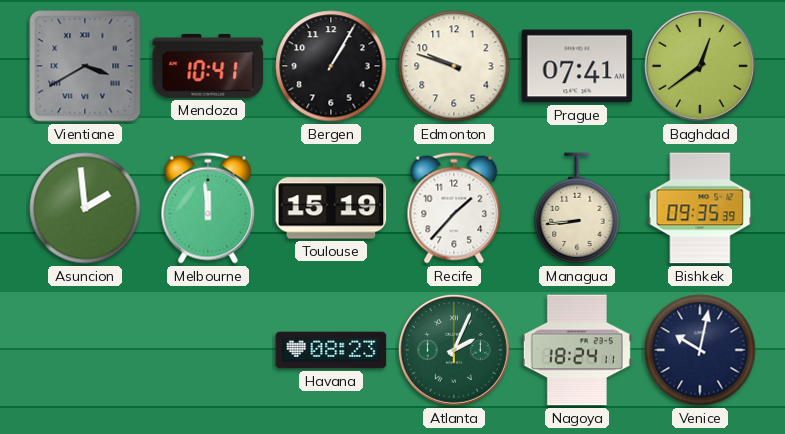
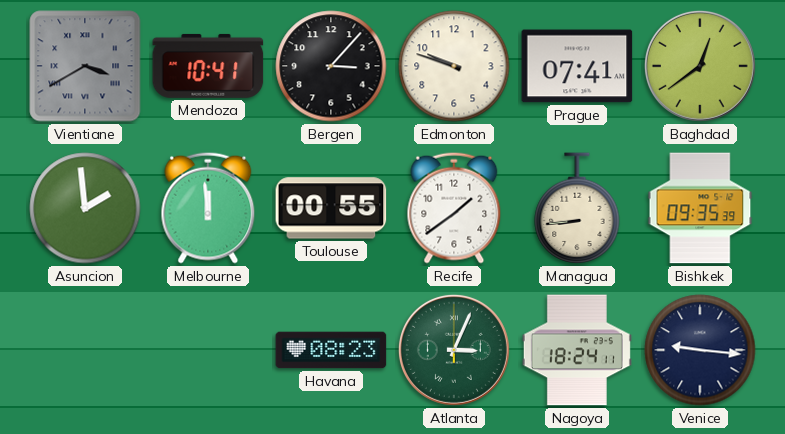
Bergen: 1:05 -> 3:07
Toulouse: 15:19 -> 00:55
Recife: 1:37 -> 1:39
Atlanta: 2:04 -> 3:04
Venice: 10:02 -> 9:16
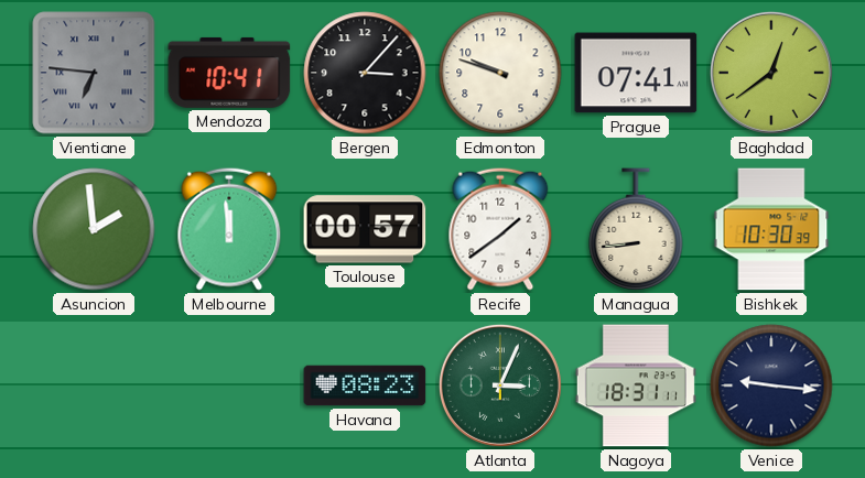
Vientiane: 3:40 -> 6:46
Toulouse: 00:55 -> 00:57
Bishkek: 09:35 -> 10:30
Nagoya: 18:24 -> 18:31
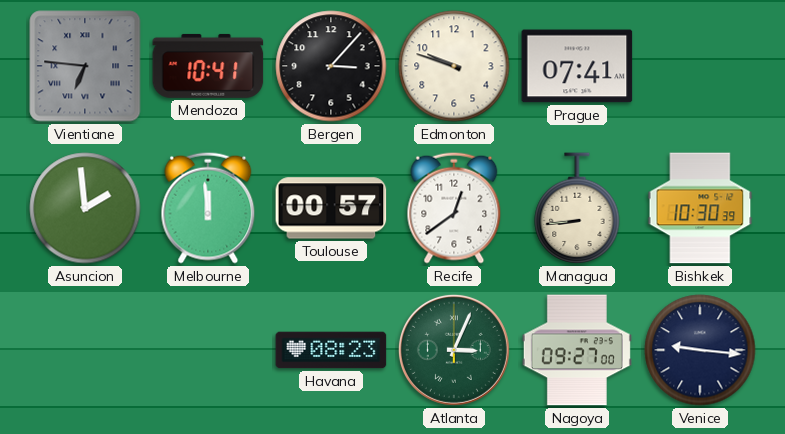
Baghdad: 12:39 -> none
Recife: 1:39 -> 12:39
Nagoya: 18:31 -> 09:27
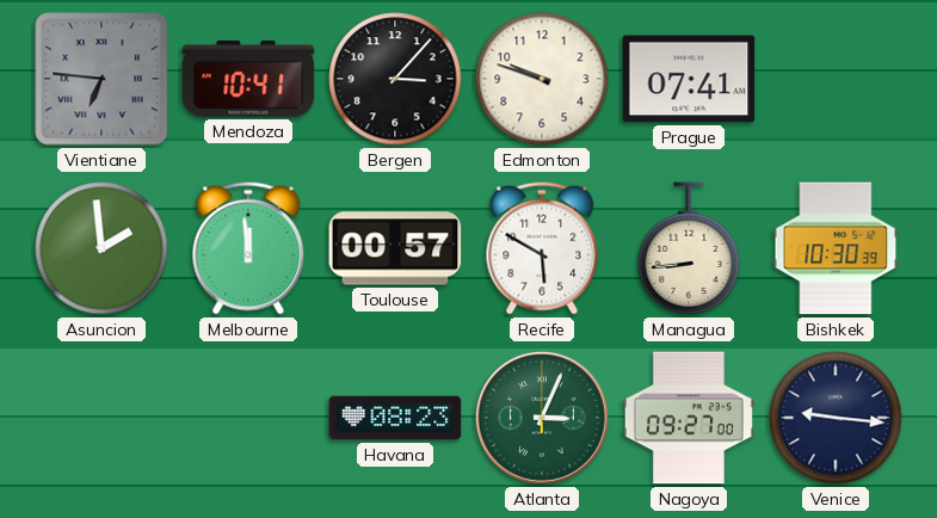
Recife: 12:39 -> 5:50
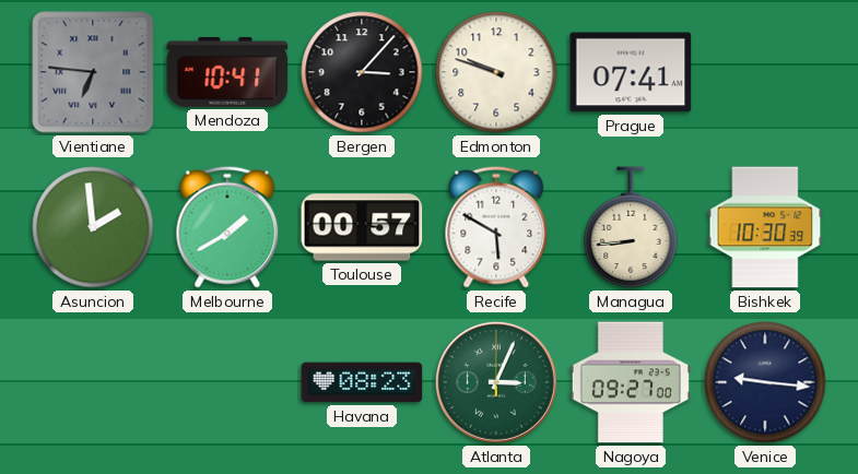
Melbourne: 11:59 -> 1:40
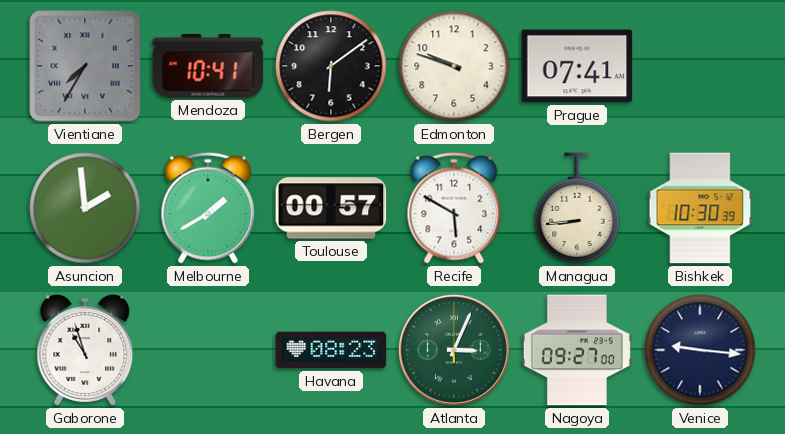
Vientiane: 6:46 -> 7:35
Bergen: 3:07 -> 6:09
Gaborone: none -> 10:57
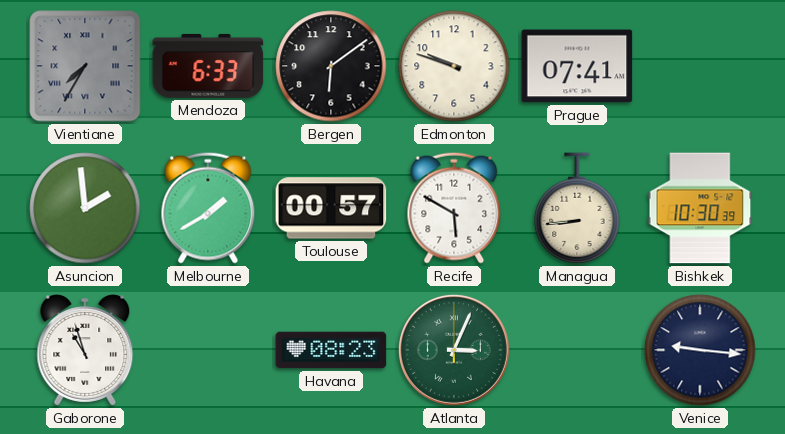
Mendoza: 10:41 -> 6:33
Nagoya: 09:27 -> none
